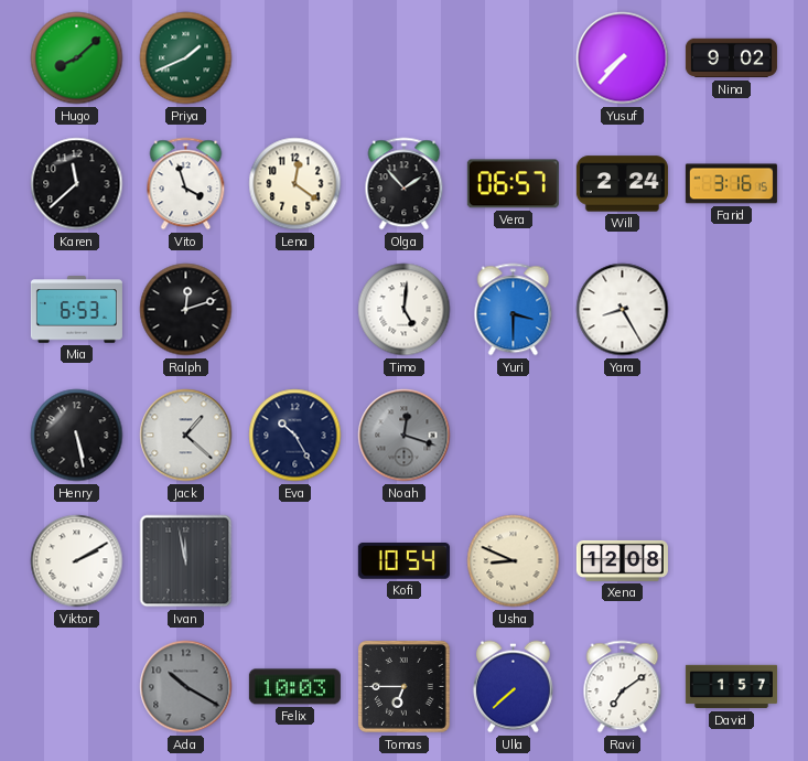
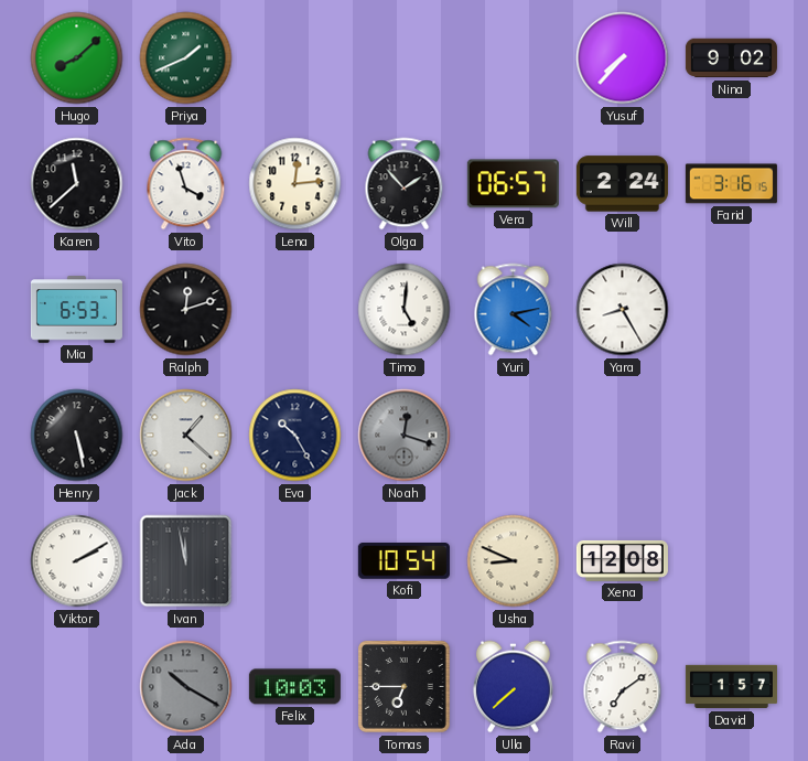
Lena: 12:21 -> 12:14
Yuri: 3:30 -> 4:13
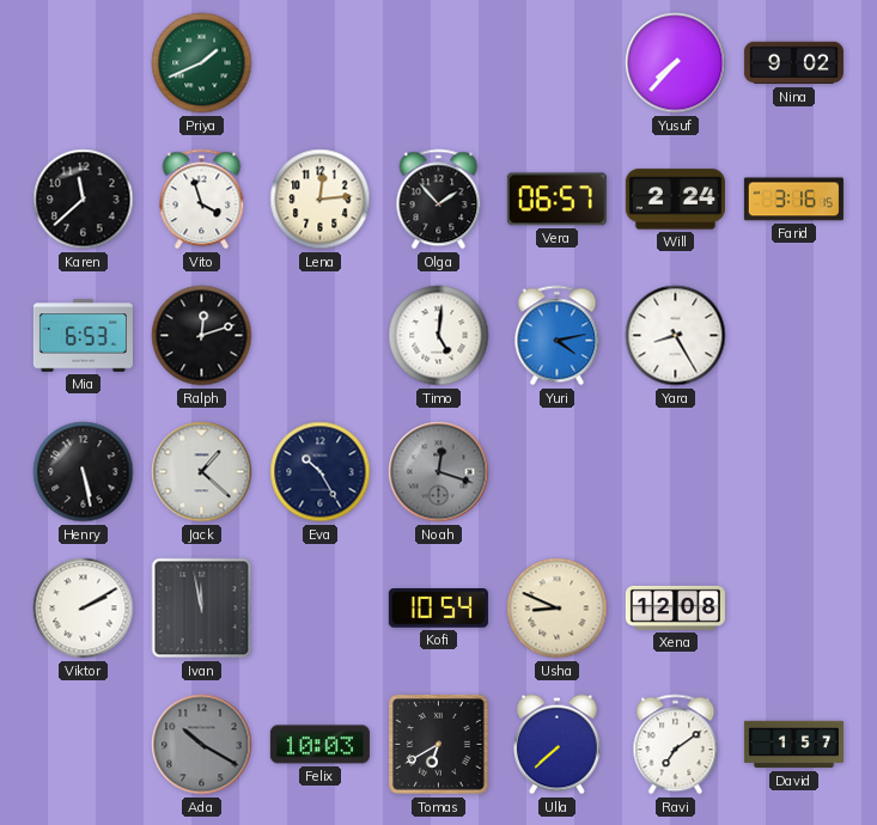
Hugo: 8:08 -> none
Tomas: 6:45 -> 6:40
